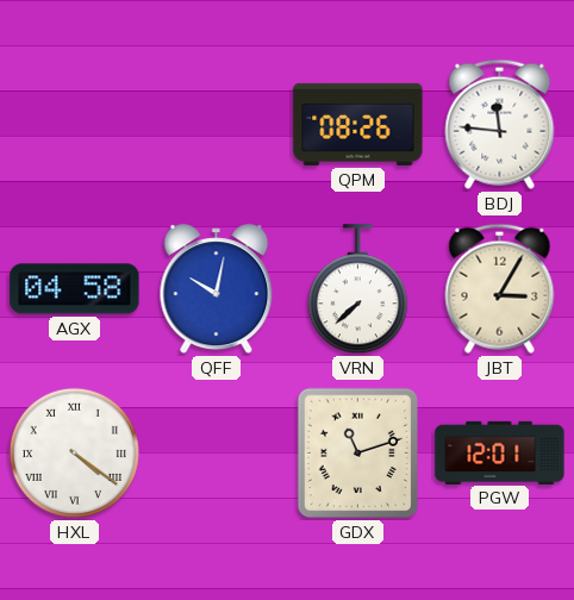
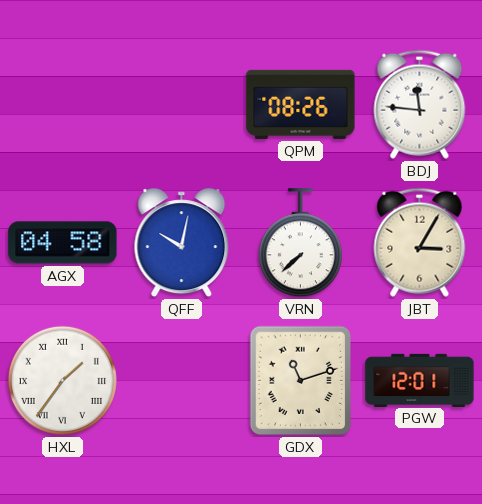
HXL: 4:21 -> 1:36
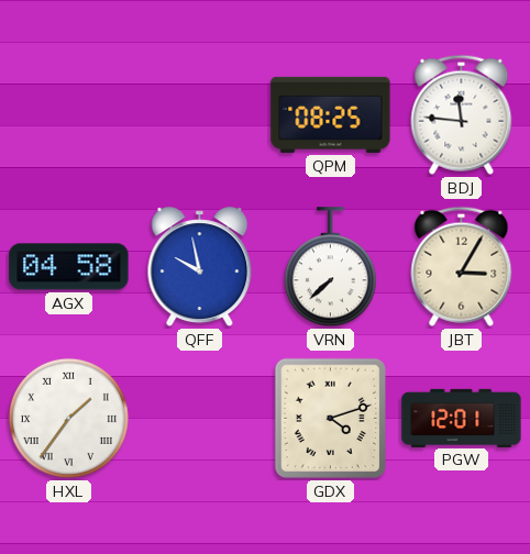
QPM: 08:26 -> 08:25
QFF: 10:02 -> 9:58
GDX: 11:12 -> 4:12
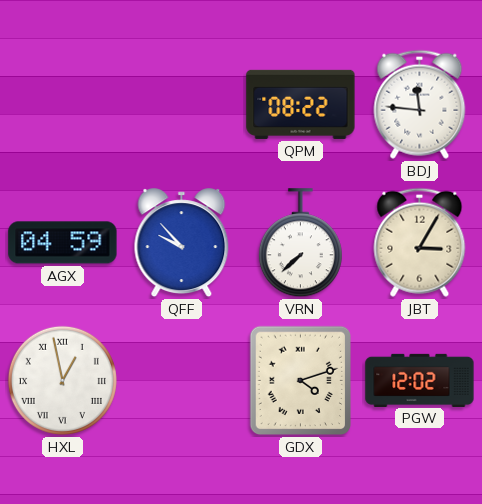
QPM: 08:25 -> 08:22
AGX: 04:58 -> 04:59
QFF: 9:58 -> 9:53
HXL: 1:36 -> 12:58
PGW: 12:01 -> 12:02
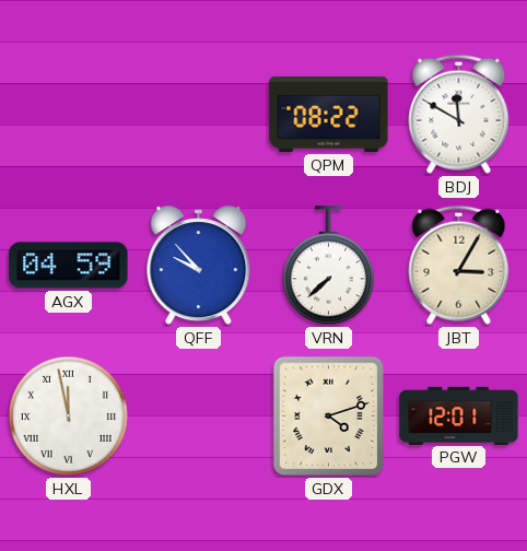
BDJ: 11:46 -> 11:50
HXL: 12:58 -> 11:58
PGW: 12:02 -> 12:01
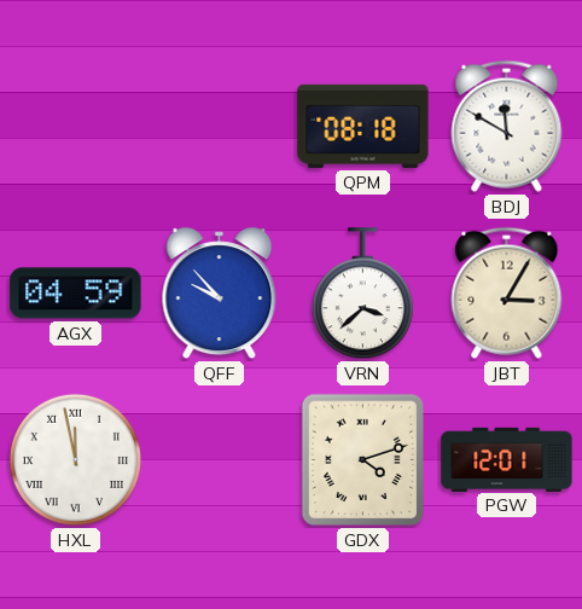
QPM: 08:22 -> 08:18
VRN: 7:38 -> 3:38
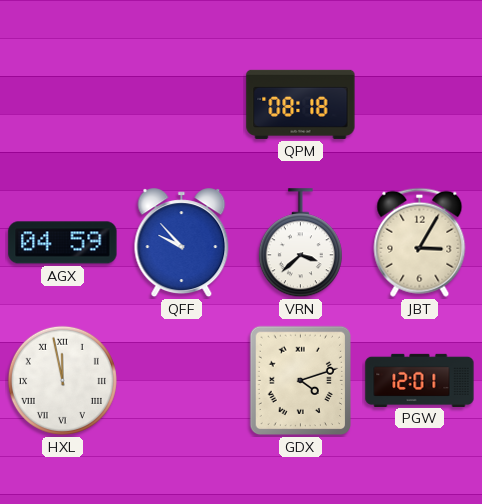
BDJ: 11:50 -> none
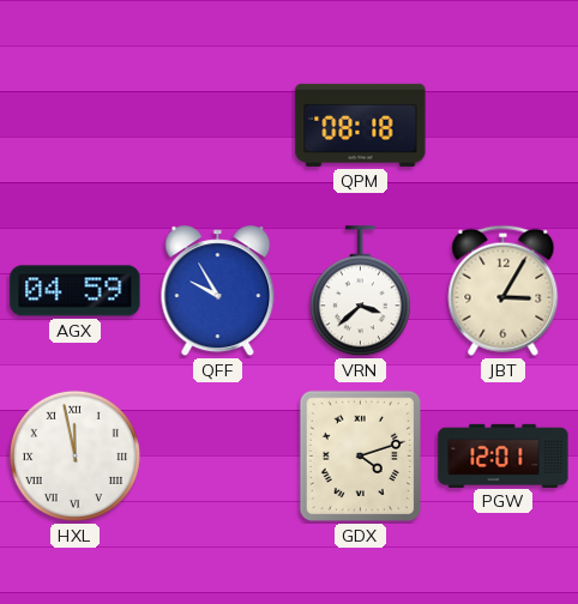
QFF: 9:53 -> 9:55
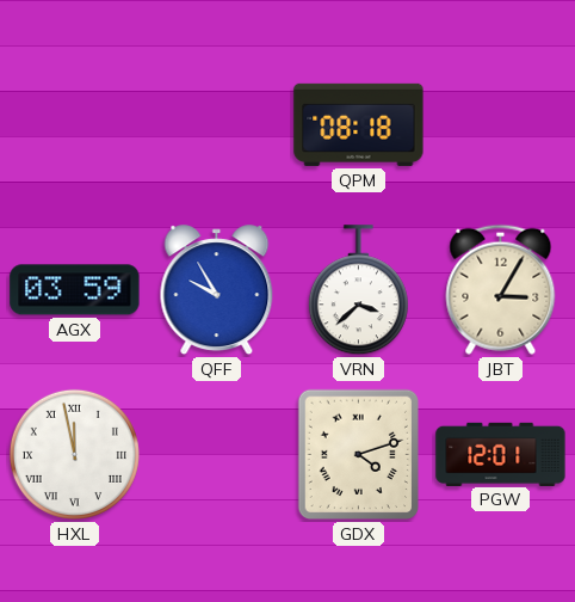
AGX: 04:59 -> 03:59
